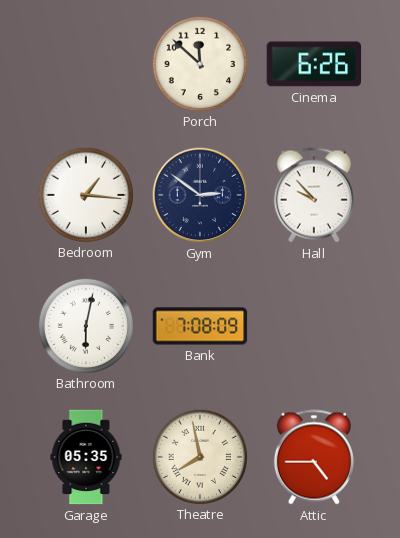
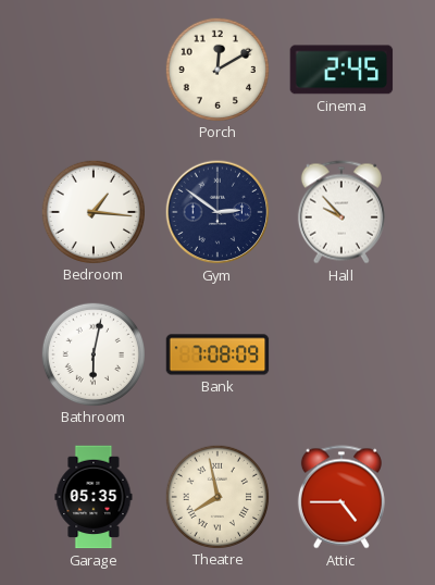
Porch: 11:52 -> 12:10
Cinema: 6:26 -> 2:45
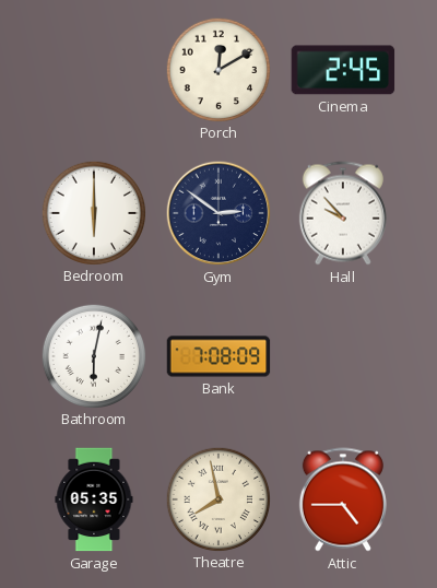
Bedroom: 1:16 -> 6:00
